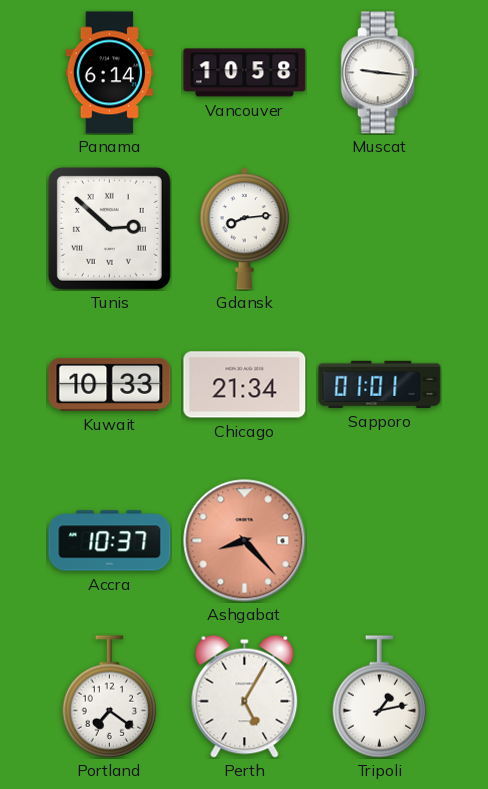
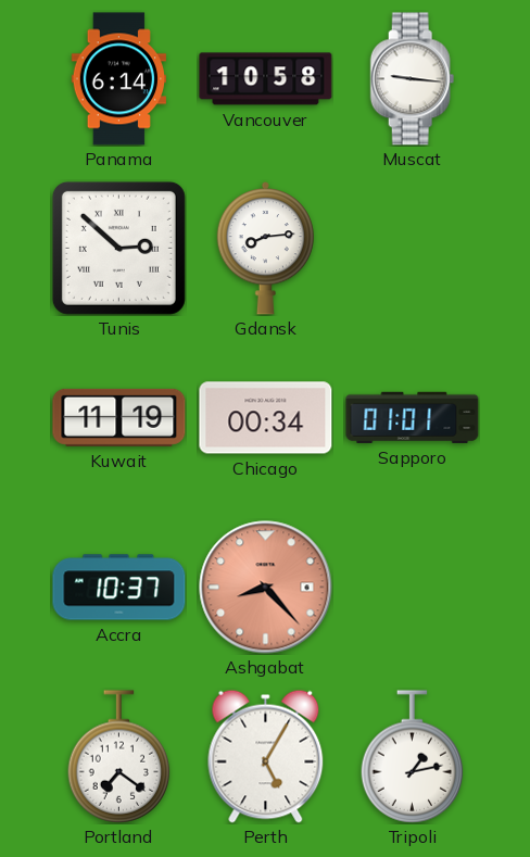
Kuwait: 10:33 -> 11:19
Chicago: 21:34 -> 00:34
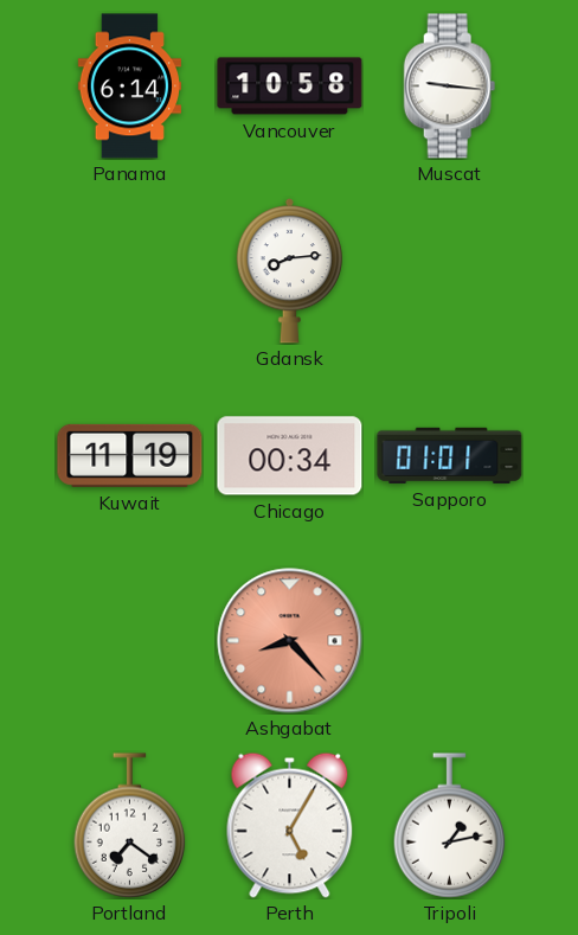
Tunis: 2:52 -> none
Accra: 10:37 -> none
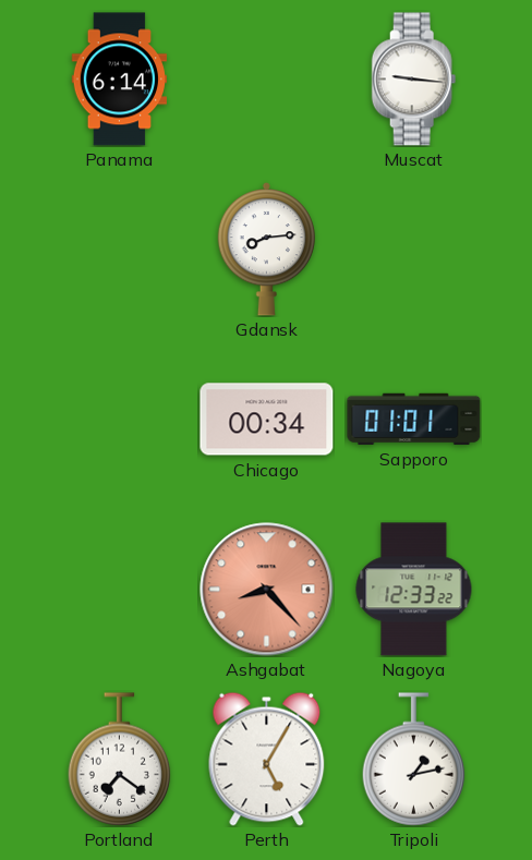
Vancouver: 10:58 -> none
Kuwait: 11:19 -> none
Nagoya: none -> 12:33
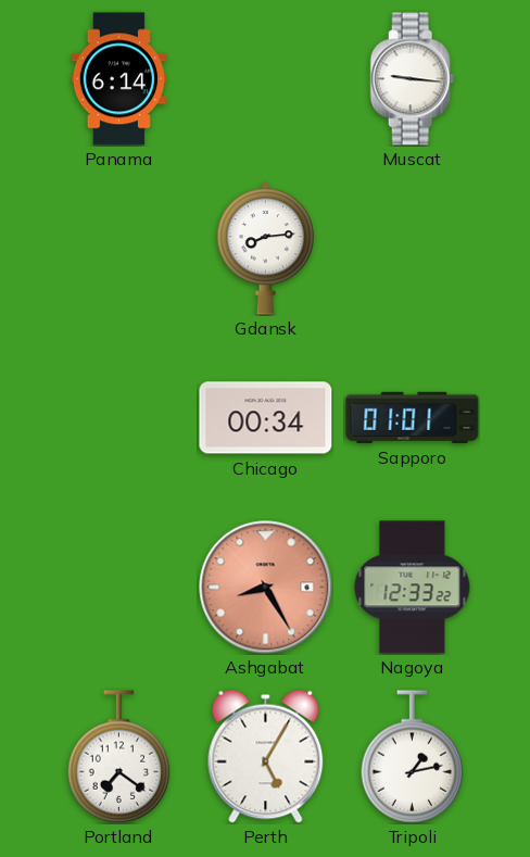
Ashgabat: 8:23 -> 8:25
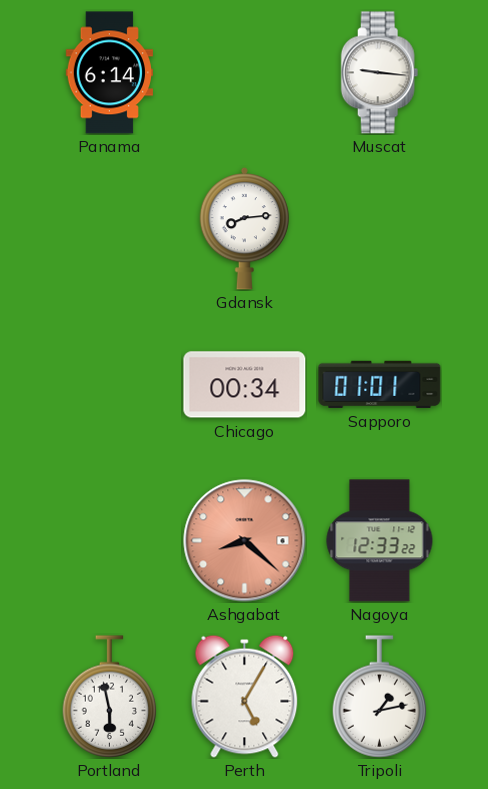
Ashgabat: 8:25 -> 8:22
Portland: 7:21 -> 5:58
